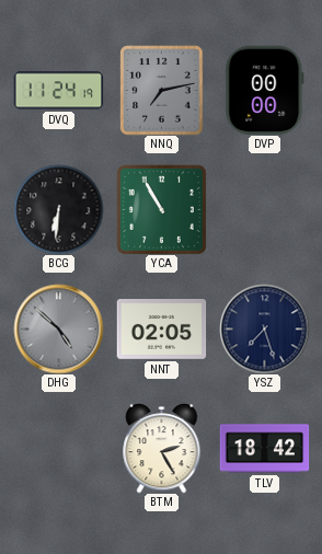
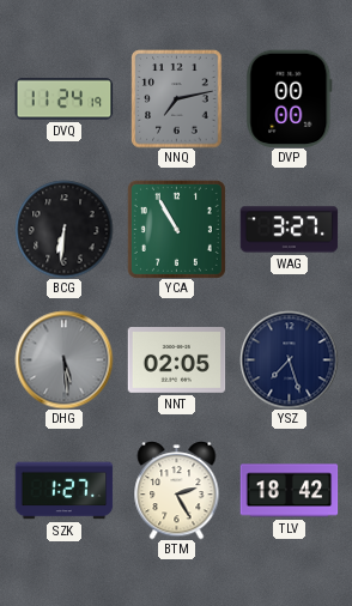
WAG: none -> 3:27
DHG: 4:52 -> 5:29
SZK: none -> 1:27
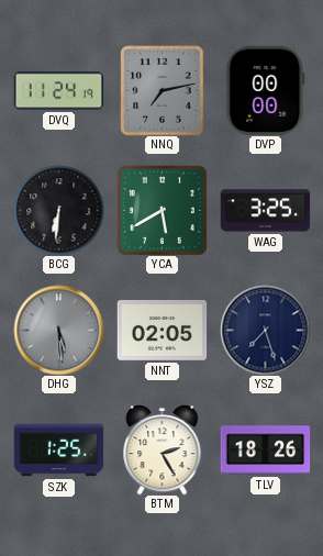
YCA: 10:55 -> 5:40
WAG: 3:27 -> 3:25
SZK: 1:27 -> 1:25
TLV: 18:42 -> 18:26
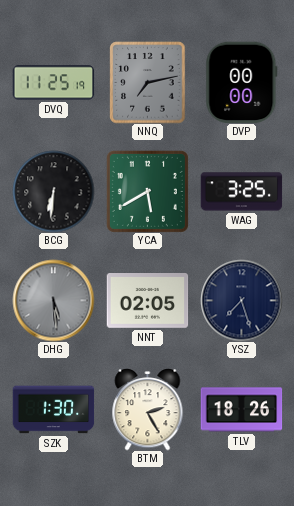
DVQ: 11:24 -> 11:25
SZK: 1:25 -> 1:30
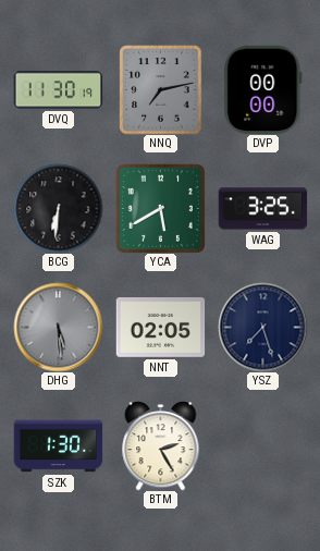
DVQ: 11:25 -> 11:30
TLV: 18:26 -> none
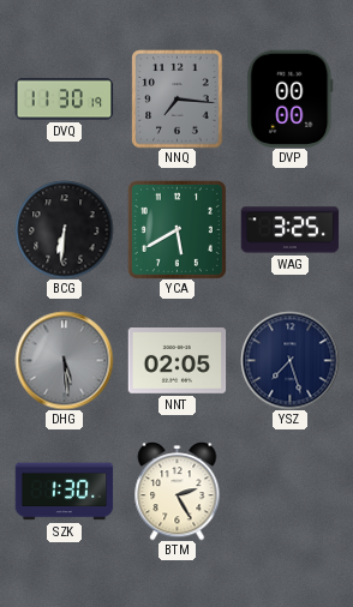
NNQ: 7:13 -> 7:16
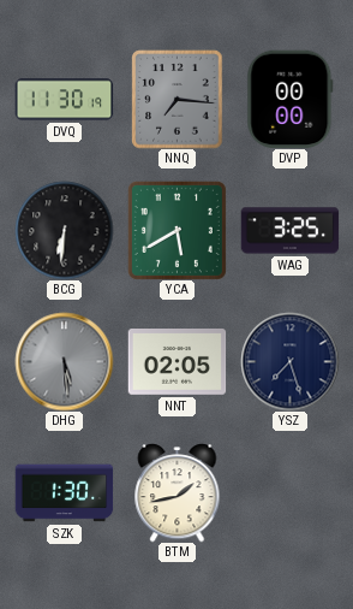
BTM: 2:25 -> 1:43
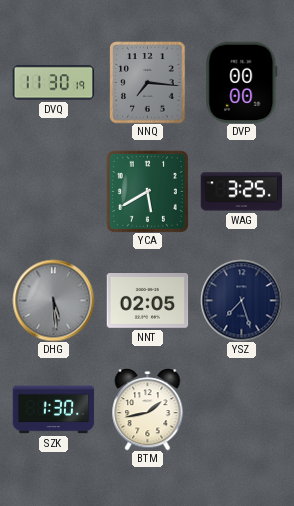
BCG: 6:31 -> none
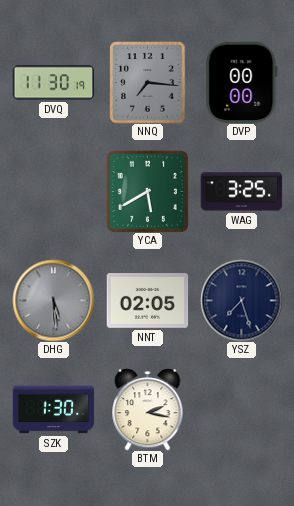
BTM: 1:43 -> 2:17
